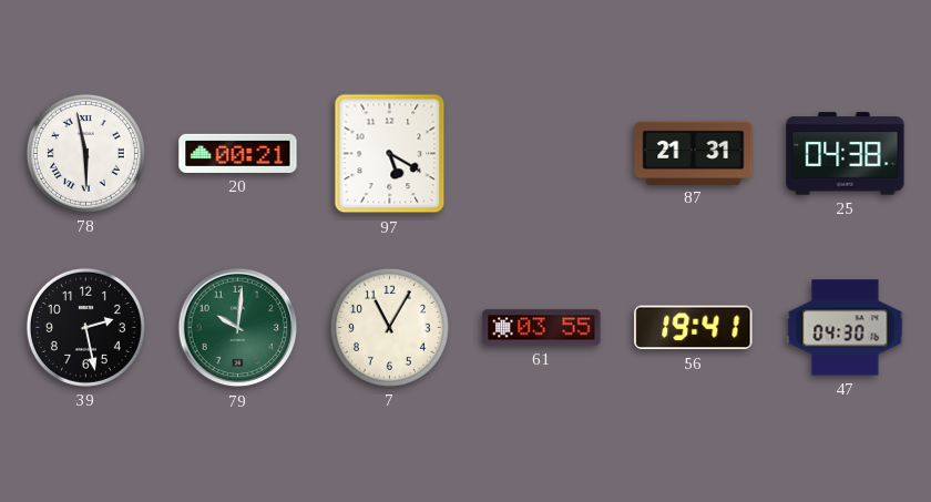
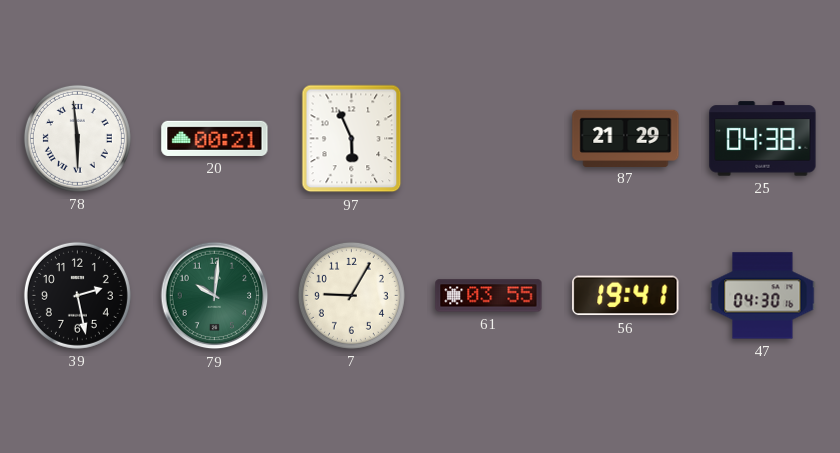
78: 5:58 -> 5:59
97: 5:20 -> 5:56
87: 21:31 -> 21:29
7: 11:05 -> 9:05
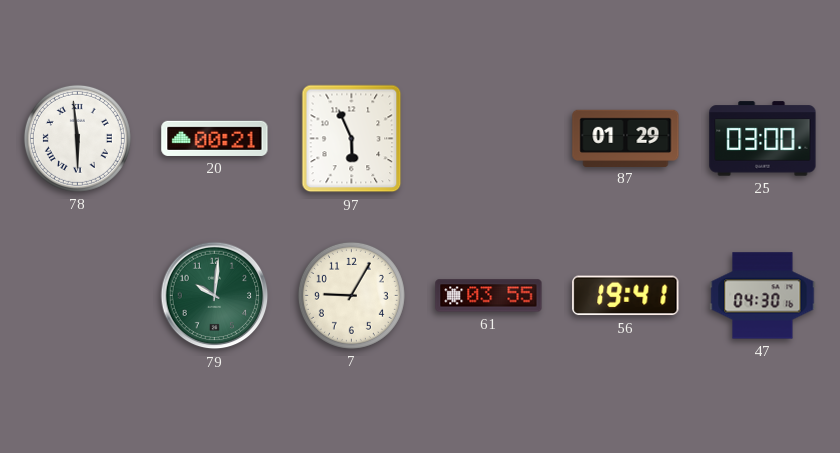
87: 21:29 -> 01:29
25: 04:38 -> 03:00
39: 2:28 -> none
